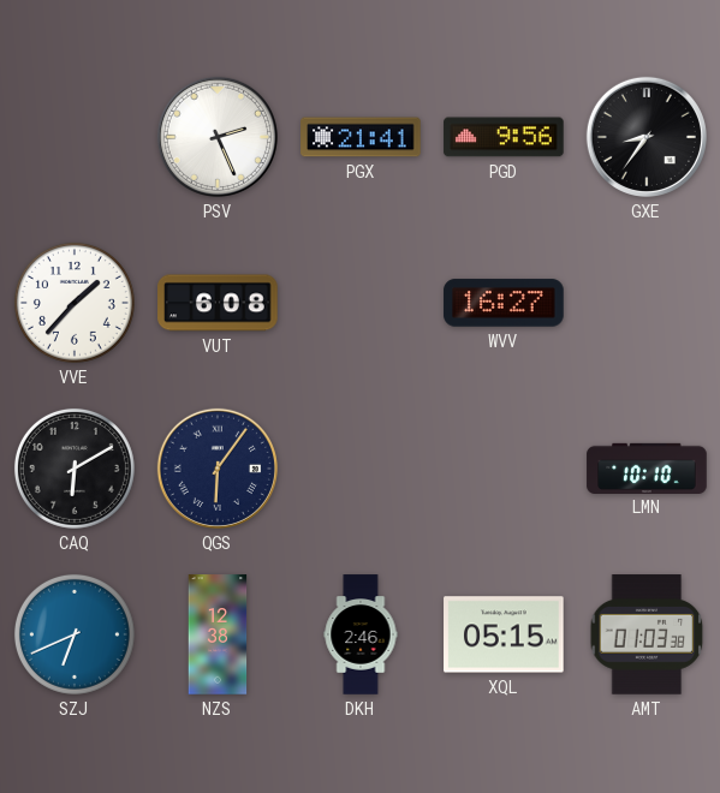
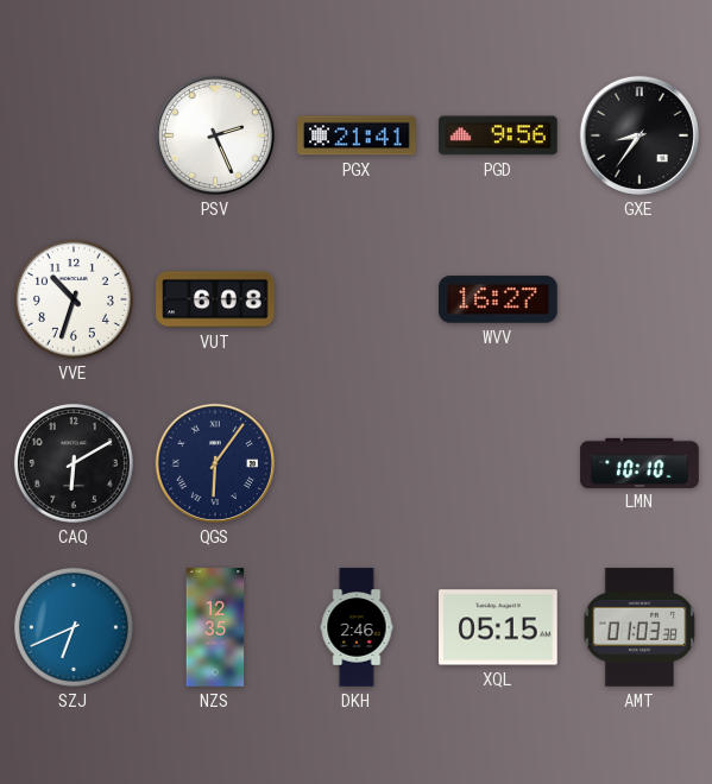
VVE: 1:37 -> 10:33
NZS: 12:38 -> 12:35
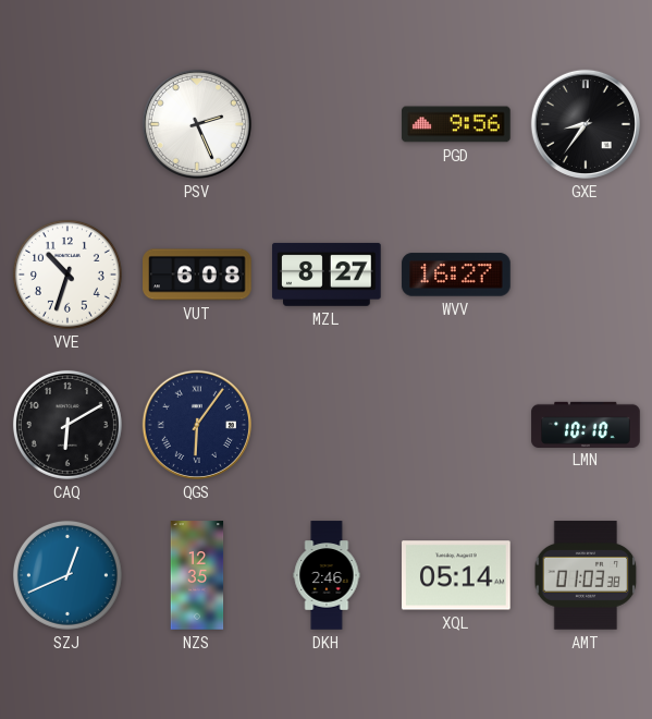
PGX: 21:41 -> none
MZL: none -> 8:27
SZJ: 6:41 -> 12:41
XQL: 05:15 -> 05:14
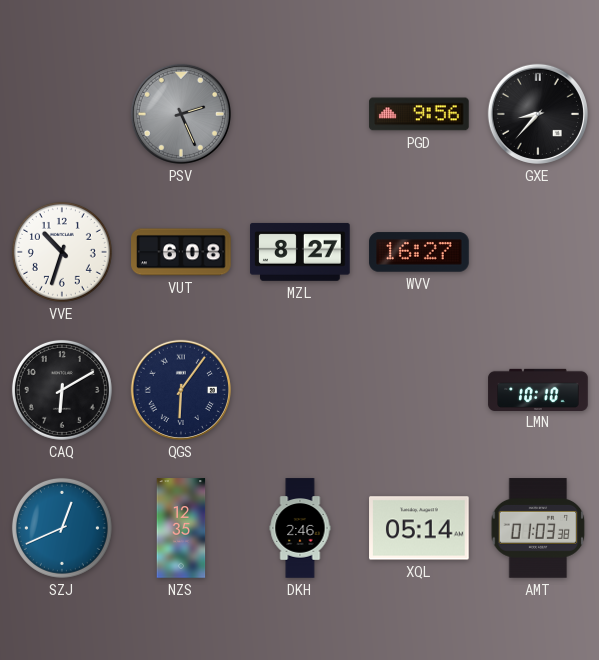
PSV dial: white -> grey
GXE: 8:36 -> 8:37
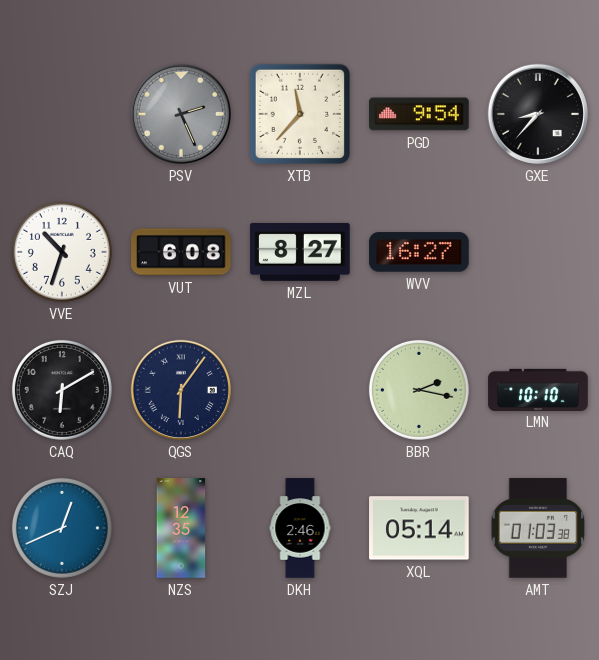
XTB: none -> 11:37
PGD: 9:56 -> 9:54
BBR: none -> 2:17
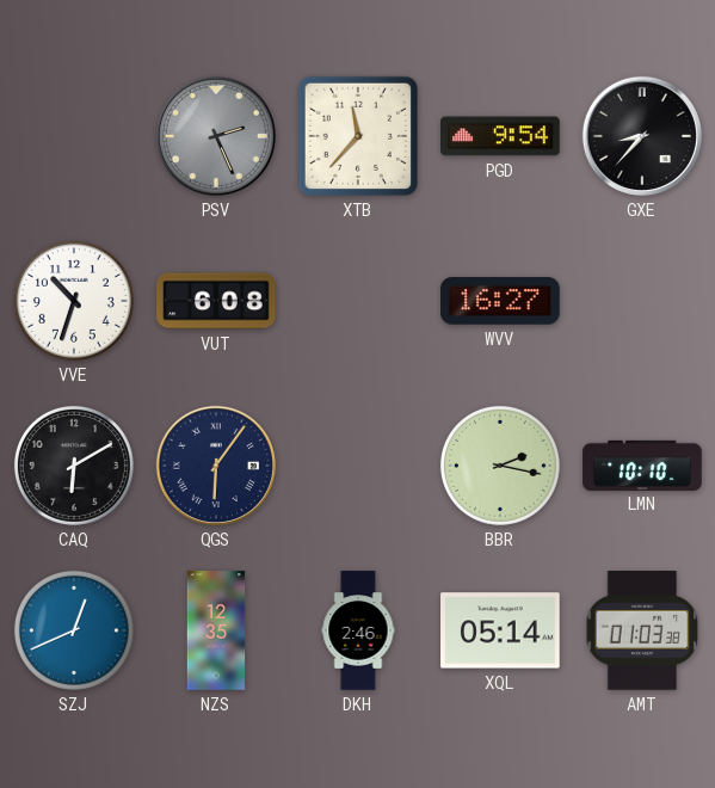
MZL: 8:27 -> none
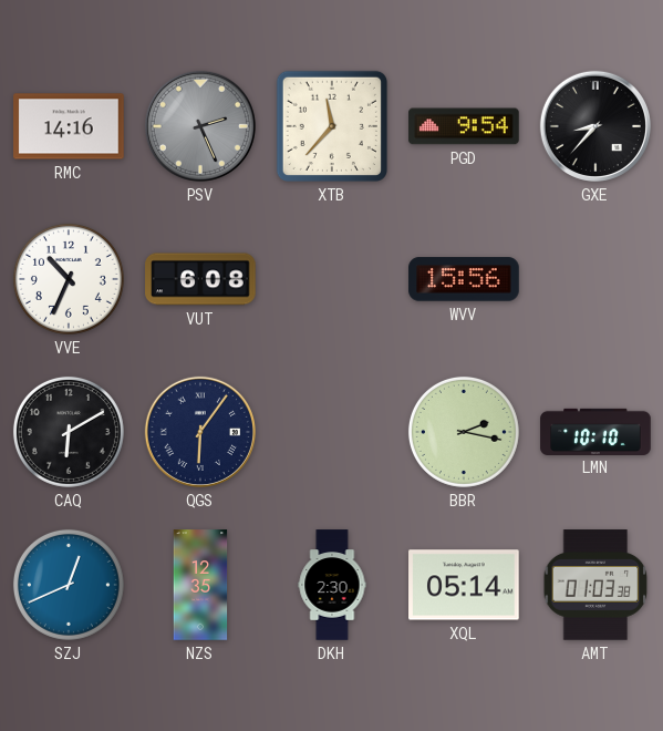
RMC: none -> 14:16
VVE: 10:33 -> 10:34
WVV: 16:27 -> 15:56
DKH: 2:46 -> 2:30
